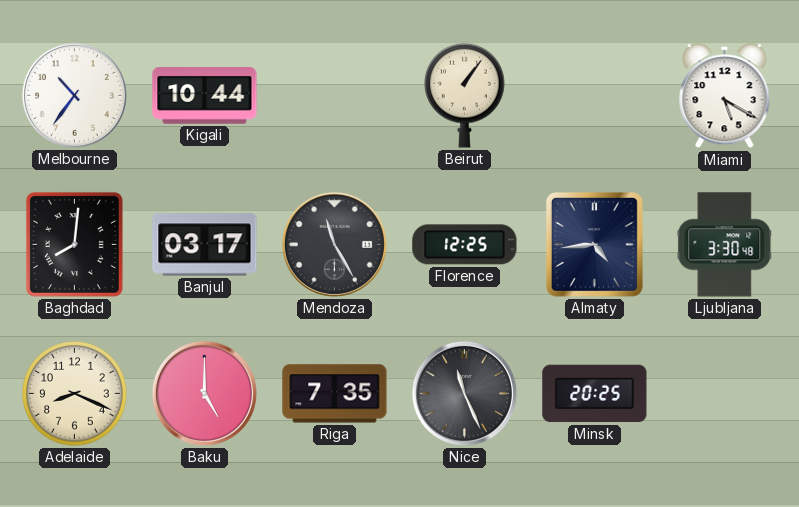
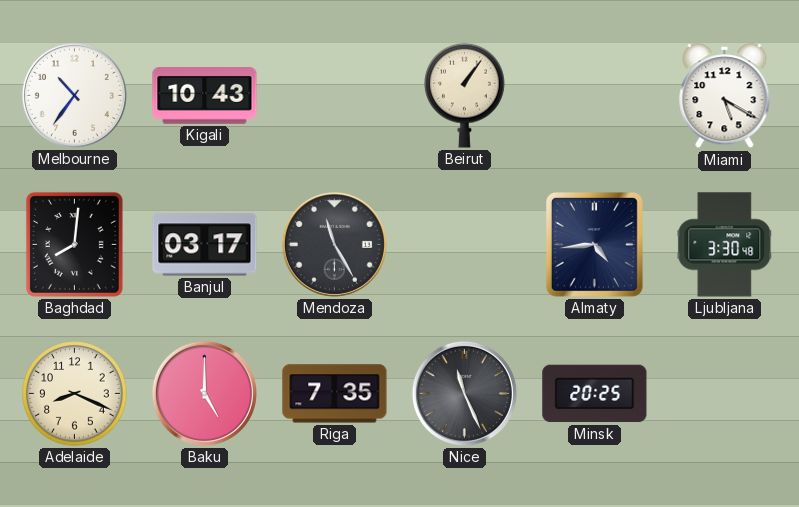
Kigali: 10:44 -> 10:43
Florence: 12:25 -> none
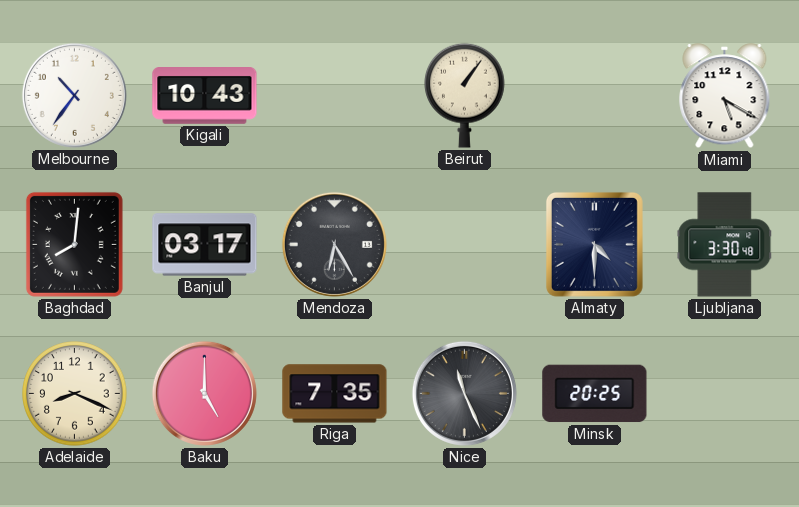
Mendoza: 11:25 -> 6:25
Almaty: 4:44 -> 4:30
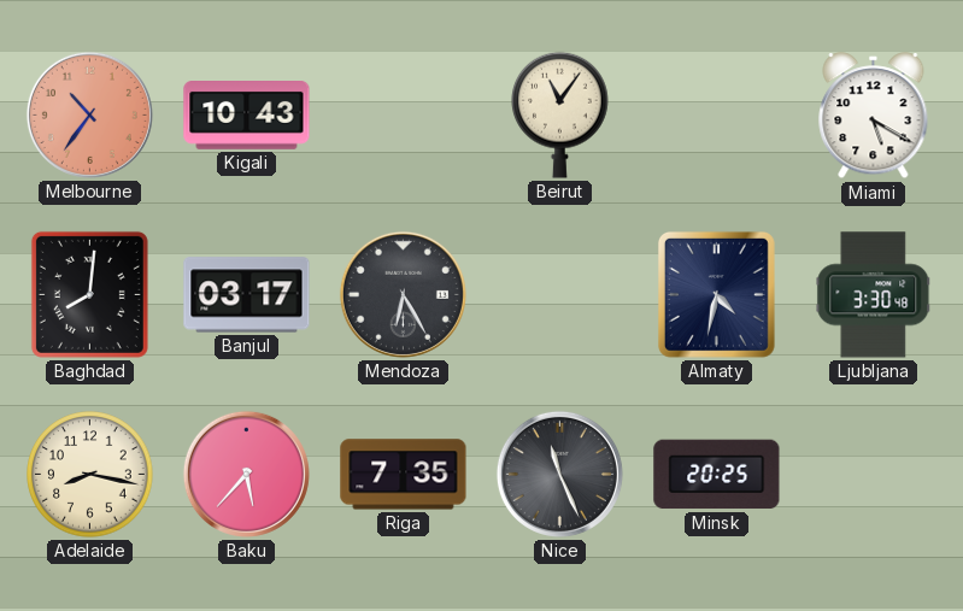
Melbourne dial: white -> salmon
Beirut: 1:06 -> 11:06
Almaty: 4:30 -> 4:32
Adelaide: 8:19 -> 8:17
Baku: 5:00 -> 5:37
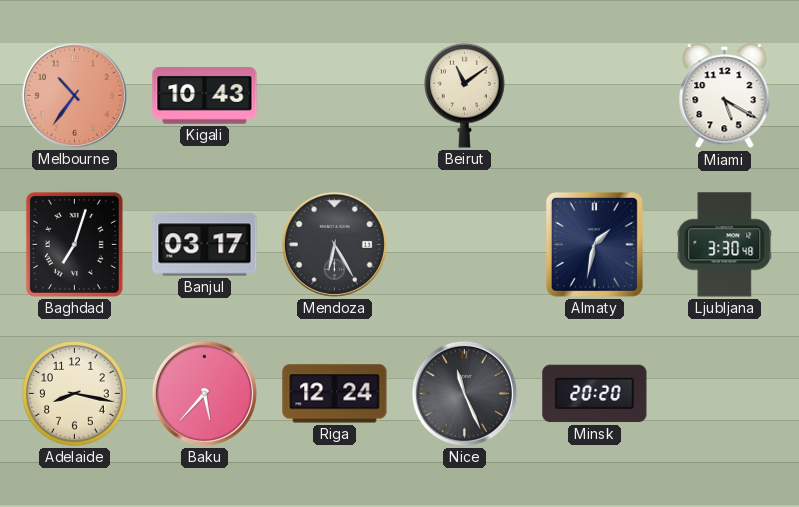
Beirut: 11:06 -> 11:09
Baghdad: 8:01 -> 7:03
Almaty: 4:32 -> 1:32
Riga: 7:35 -> 12:24
Minsk: 20:25 -> 20:20
